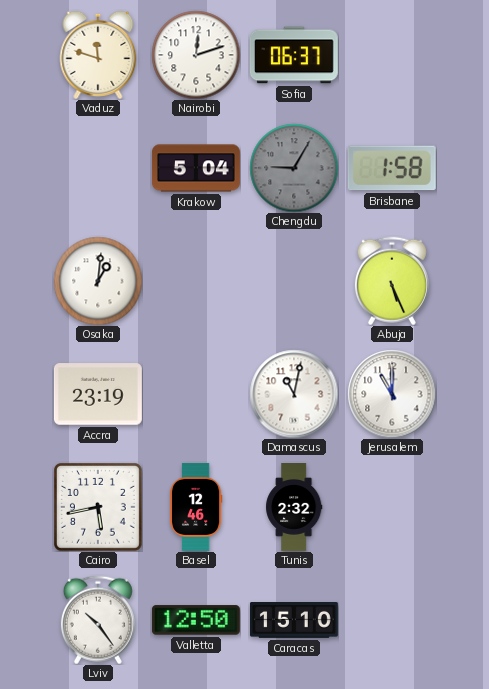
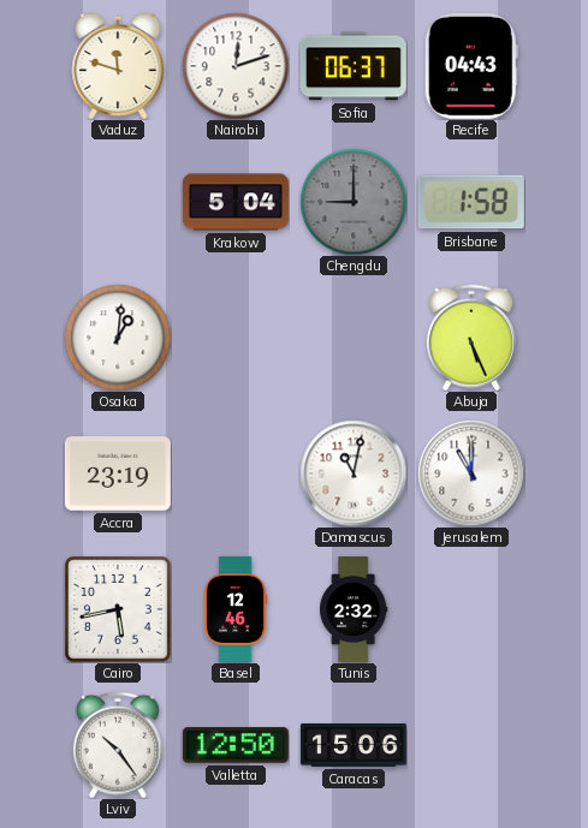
Recife: none -> 04:43
Chengdu: 9:05 -> 9:00
Caracas: 15:10 -> 15:06
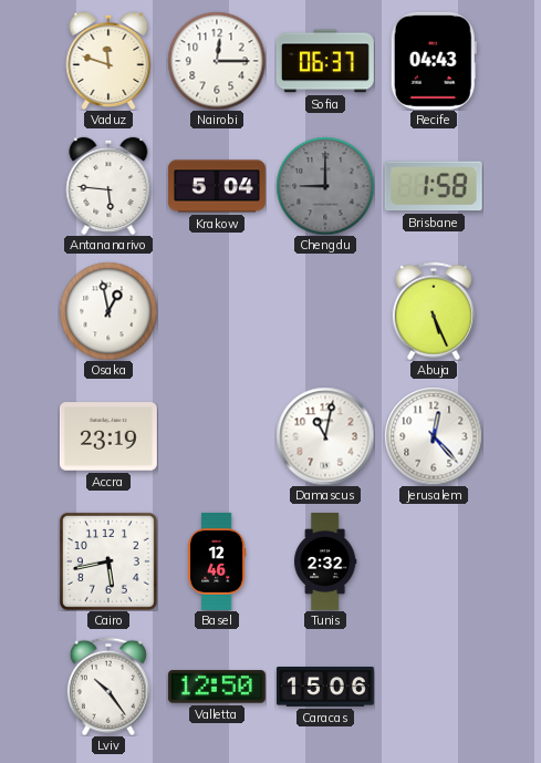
Nairobi: 12:12 -> 12:15
Antananarivo: none -> 5:46
Osaka: 1:01 -> 12:58
Jerusalem: 11:00 -> 12:23
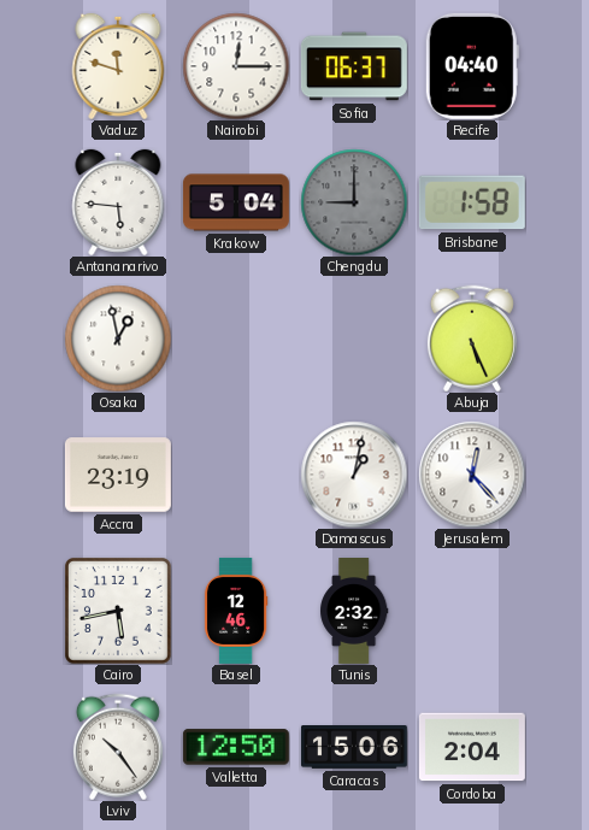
Recife: 04:43 -> 04:40
Damascus: 11:02 -> 1:02
Cordoba: none -> 2:04
